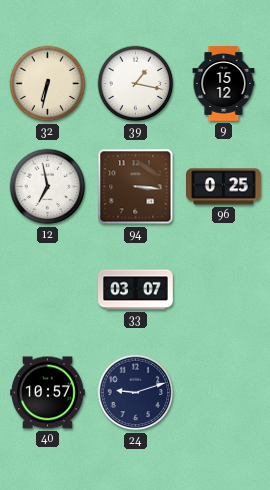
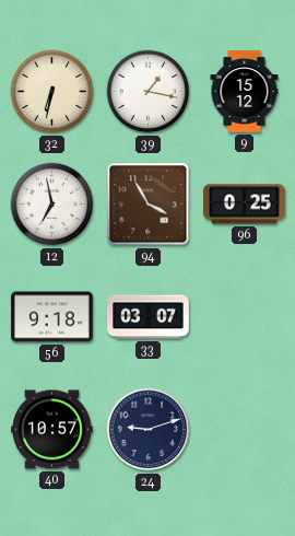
94: 3:16 -> 3:55
56: none -> 9:18
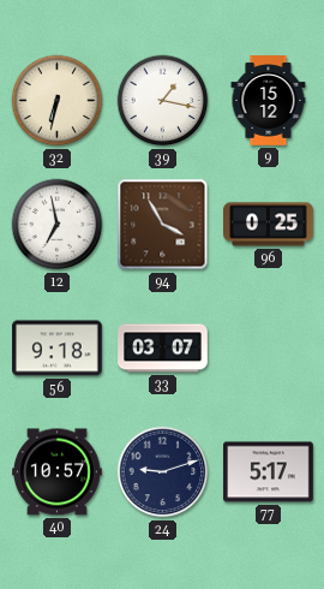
77: none -> 5:17
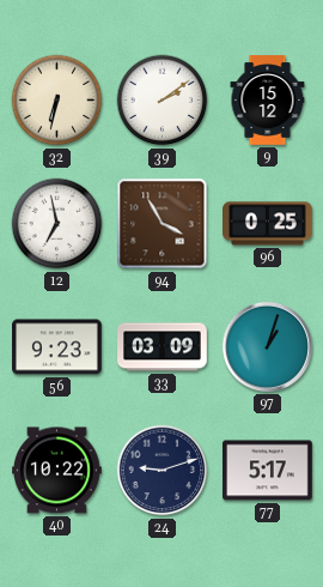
39: 1:17 -> 2:09
56: 9:18 -> 9:23
33: 03:07 -> 03:09
97: none -> 1:03
40: 10:57 -> 10:22
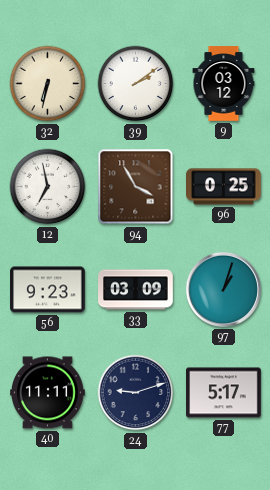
9: 15:12 -> 03:12
40: 10:22 -> 11:11
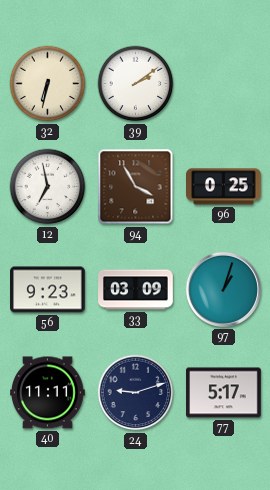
9: 03:12 -> none
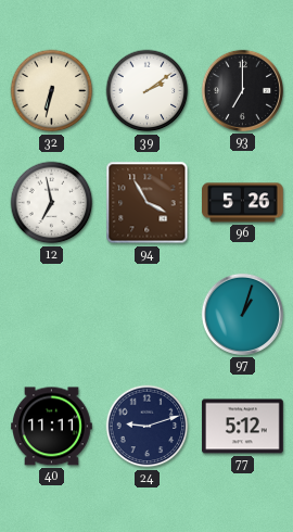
93: none -> 7:00
96: 0:25 -> 5:26
56: 9:23 -> none
33: 03:09 -> none
77: 5:17 -> 5:12
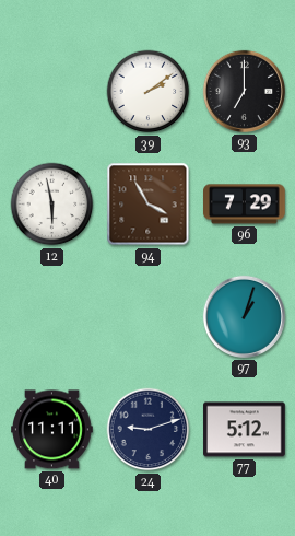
32: 6:32 -> none
12: 6:58 -> 5:58
96: 5:26 -> 7:29
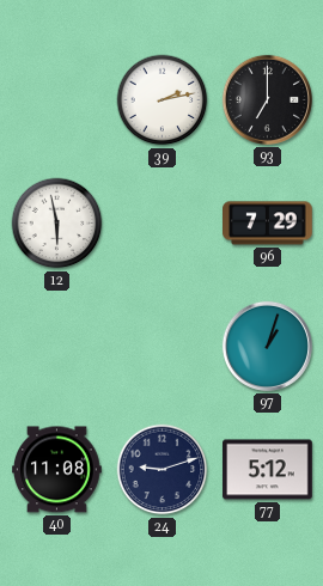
39: 2:09 -> 2:13
94: 3:55 -> none
40: 11:11 -> 11:08
